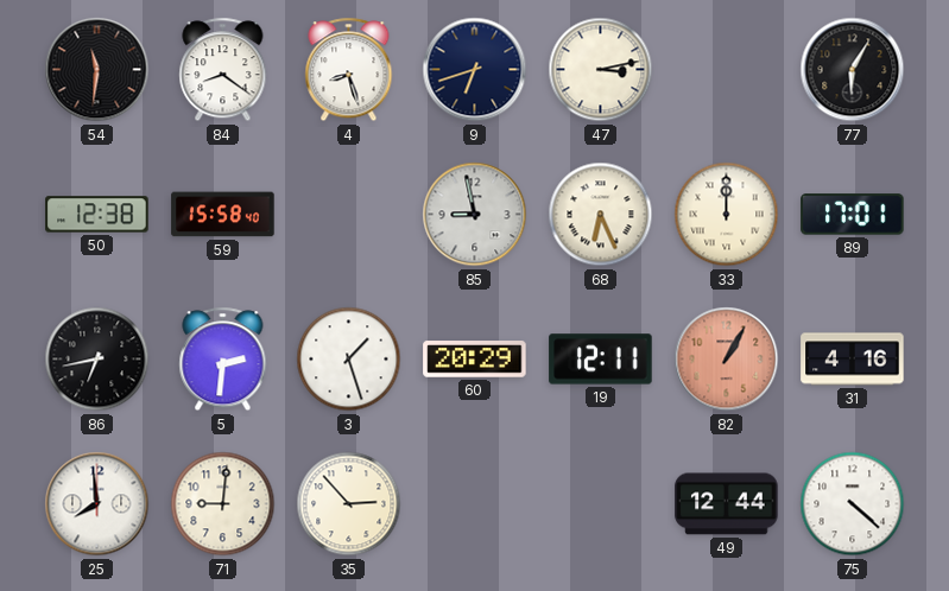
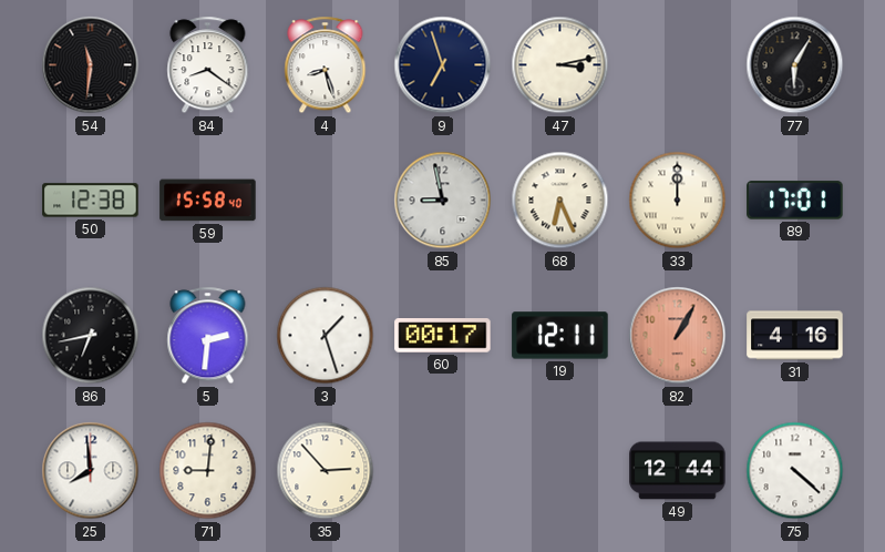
9: 6:42 -> 6:57
60: 20:29 -> 00:17
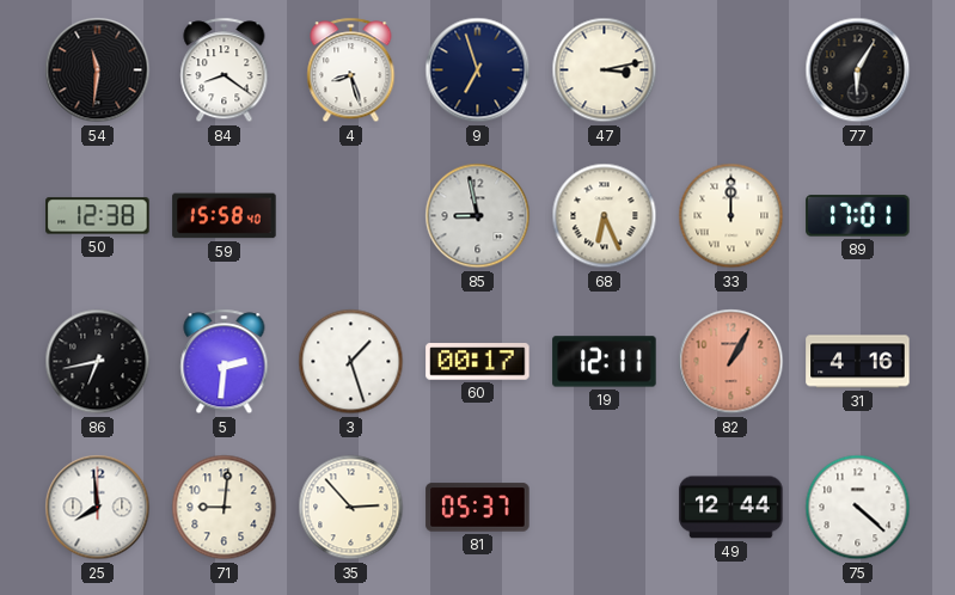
81: none -> 05:37
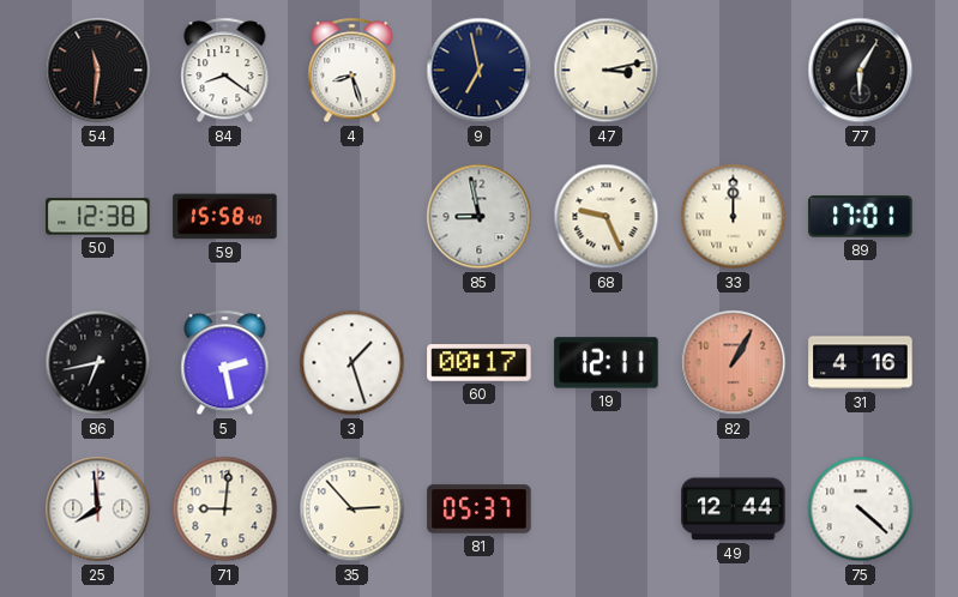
9: 6:57 -> 6:58
68: 6:26 -> 9:26
5: 2:31 -> 2:28
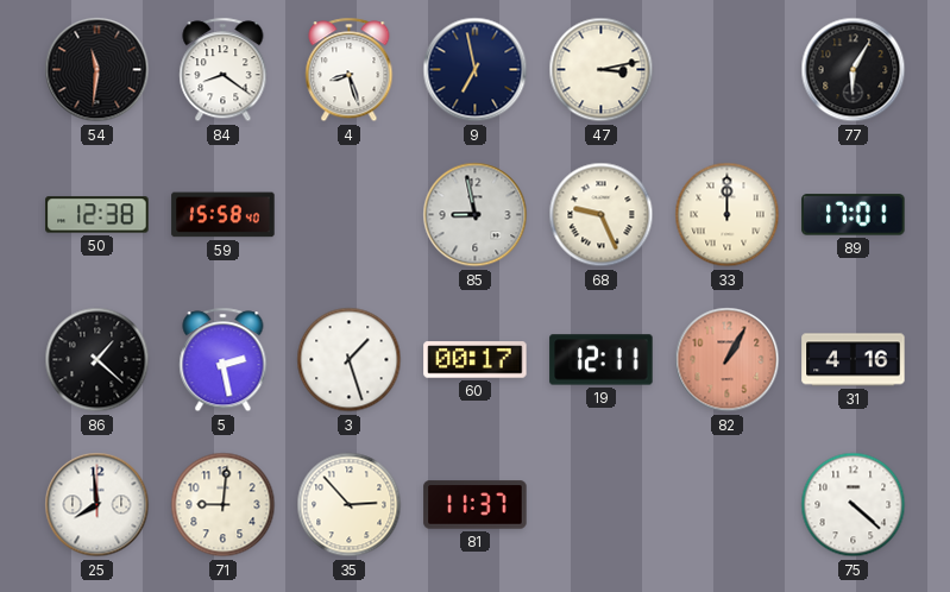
86: 6:43 -> 1:22
81: 05:37 -> 11:37
49: 12:44 -> none
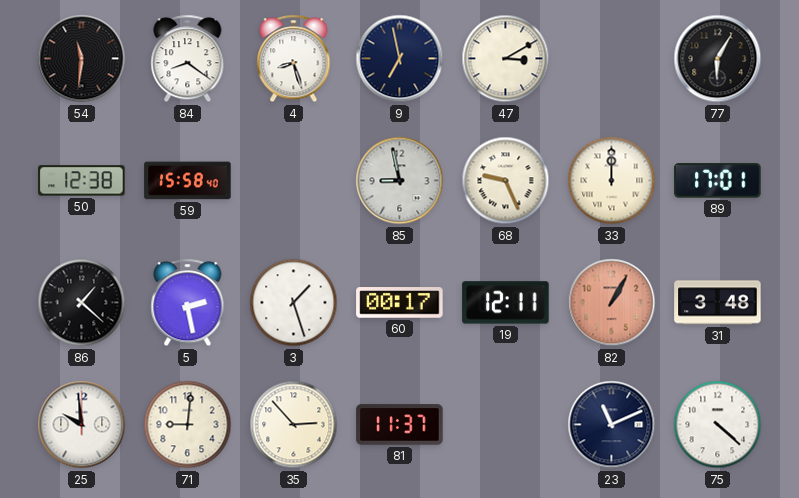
47: 3:13 -> 3:10
31: 4:16 -> 3:48
25: 7:59 -> 9:59
23: none -> 11:11
